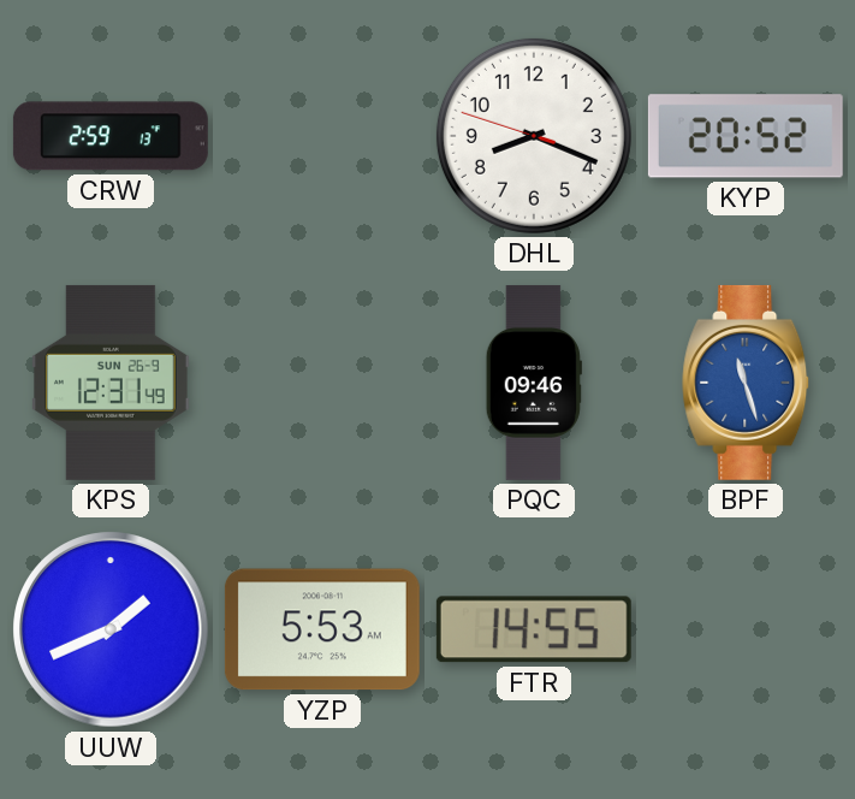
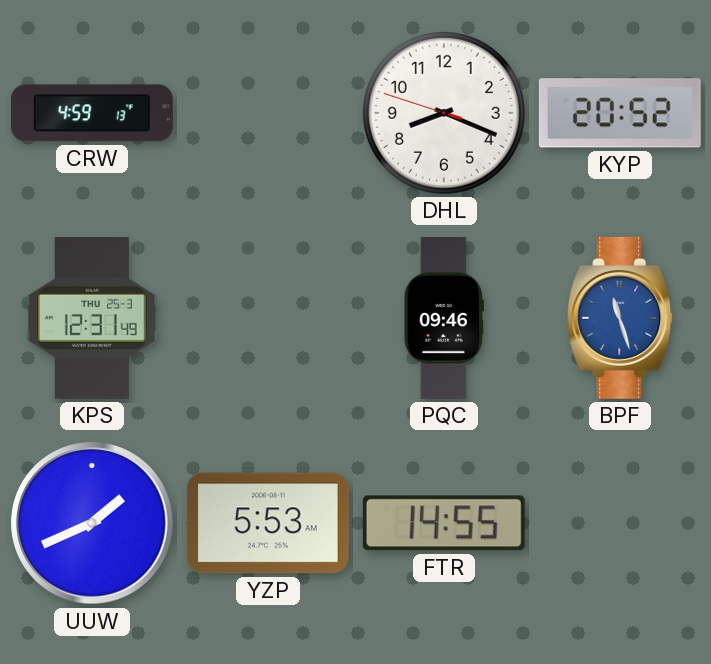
CRW: 2:59 -> 4:59
KPS date: SUN 26-9 -> THU 25-3
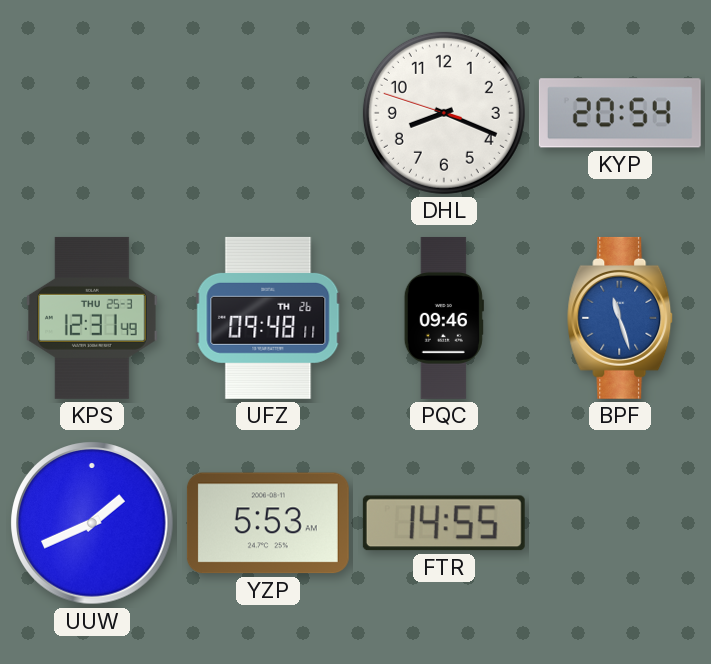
CRW: 4:59 -> none
KYP: 20:52 -> 20:54
UFZ: none -> 09:48
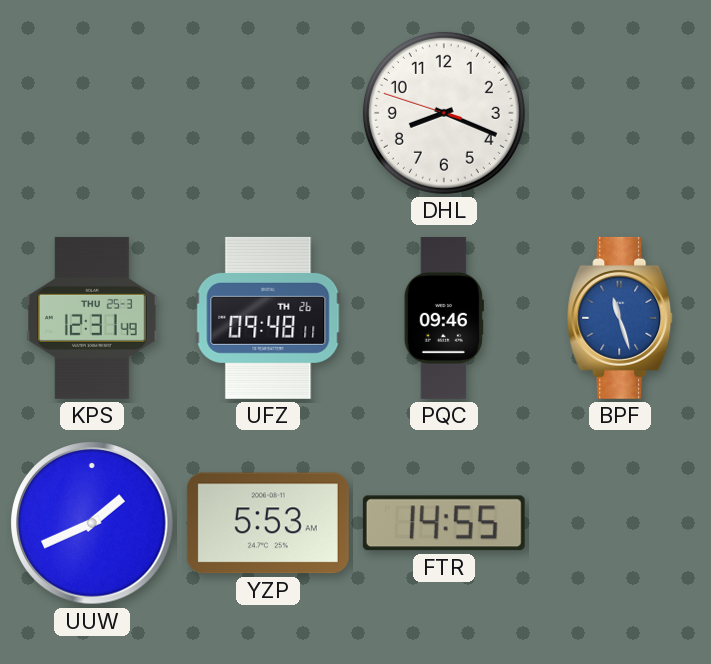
KYP: 20:54 -> none
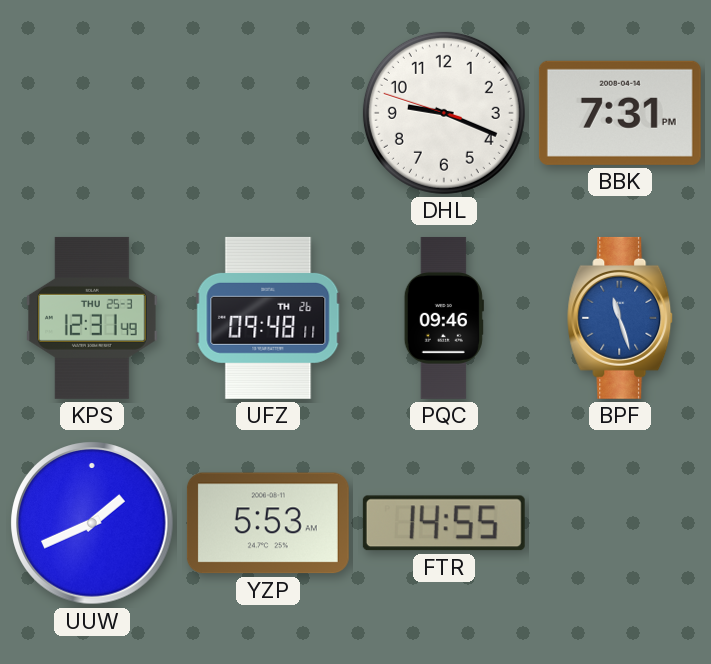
DHL: 8:18 -> 9:18
BBK: none -> 7:31
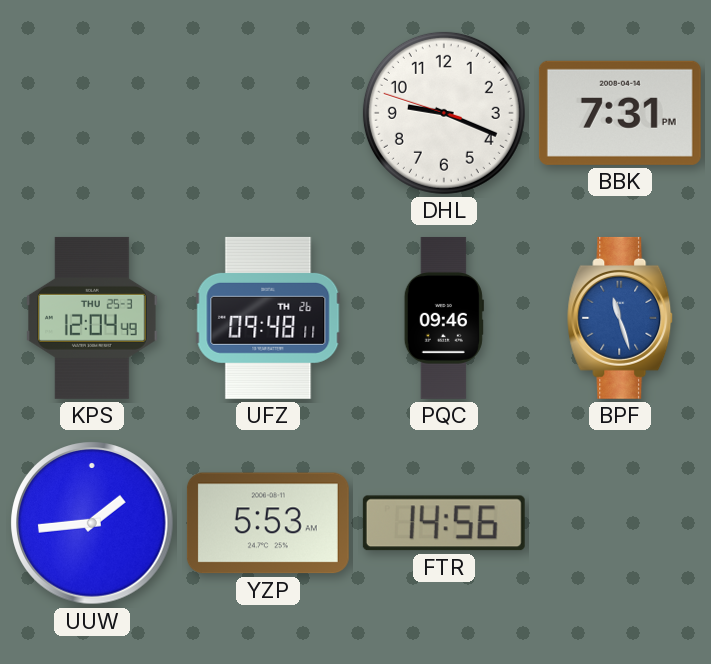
KPS: 12:31 -> 12:04
UUW: 1:41 -> 1:44
FTR: 14:55 -> 14:56
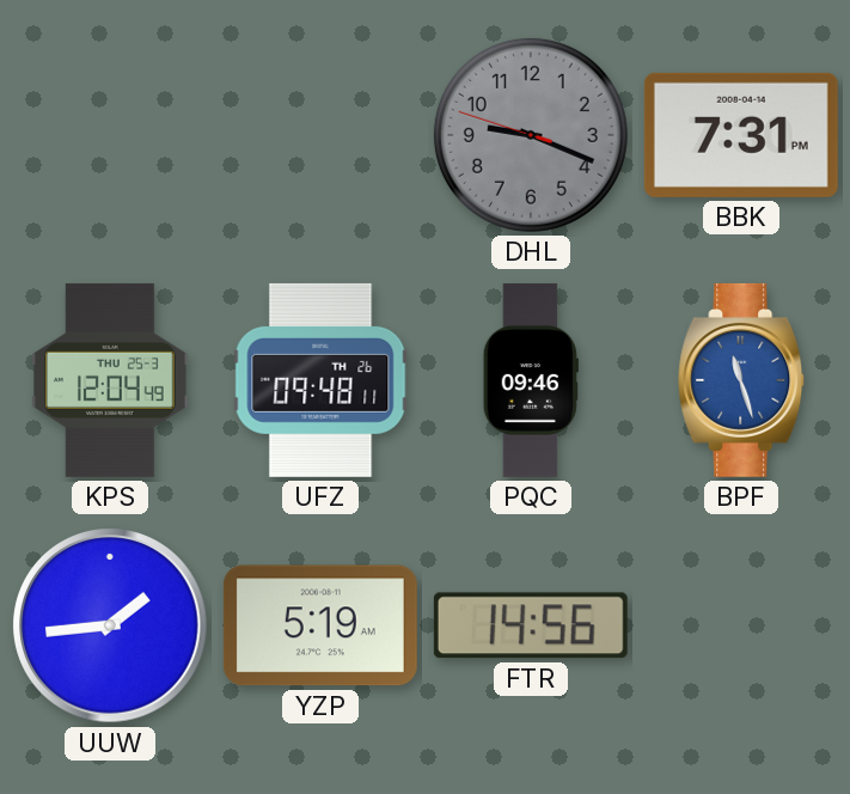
DHL dial: white -> grey
YZP: 5:53 -> 5:19
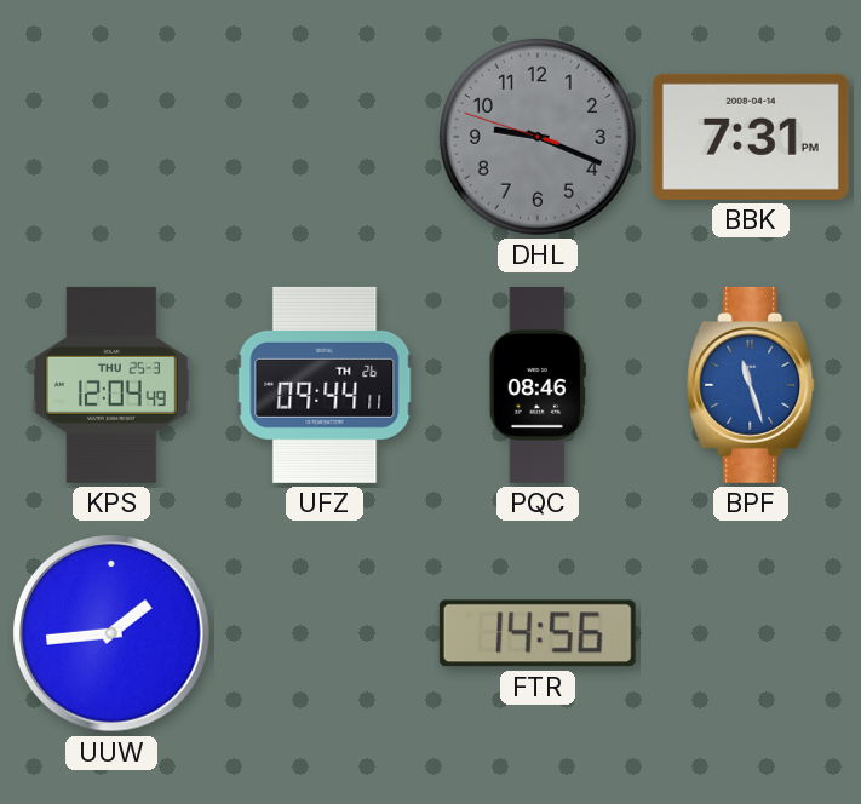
UFZ: 09:48 -> 09:44
PQC: 09:46 -> 08:46
YZP: 5:19 -> none
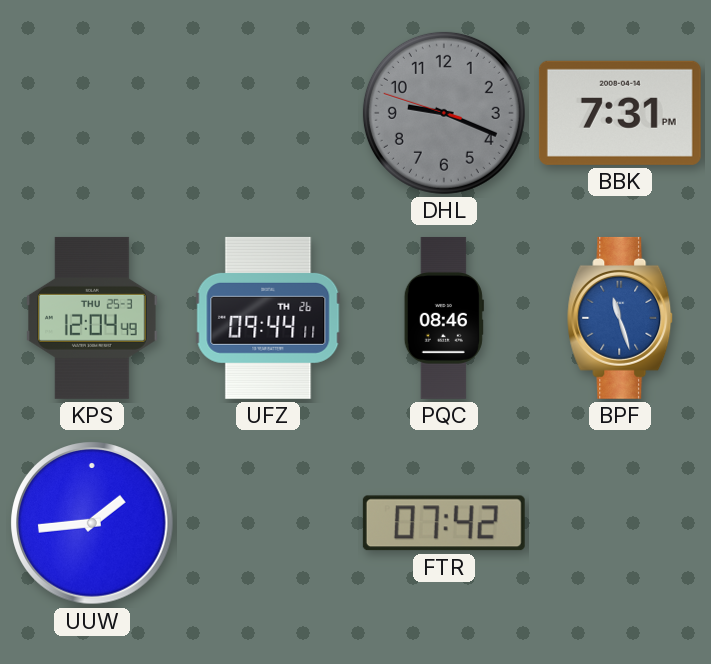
FTR: 14:56 -> 07:42
